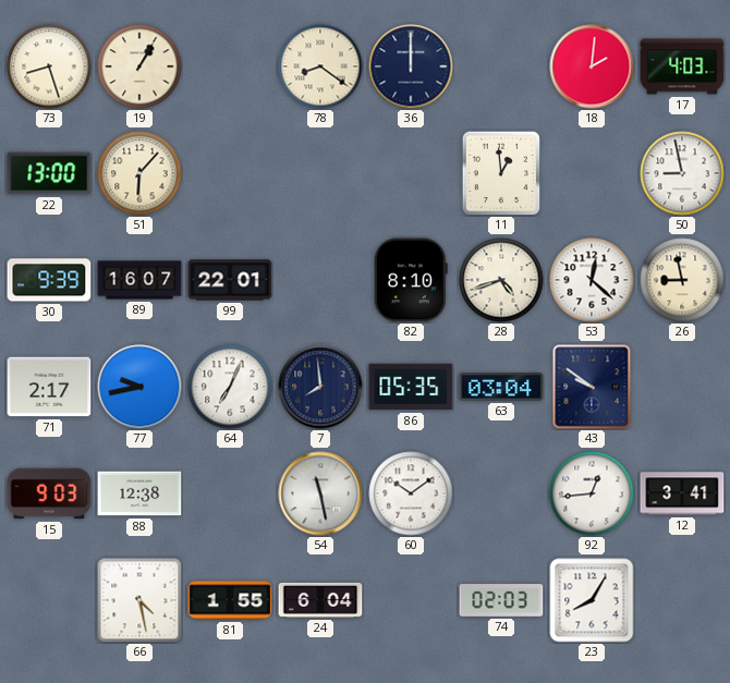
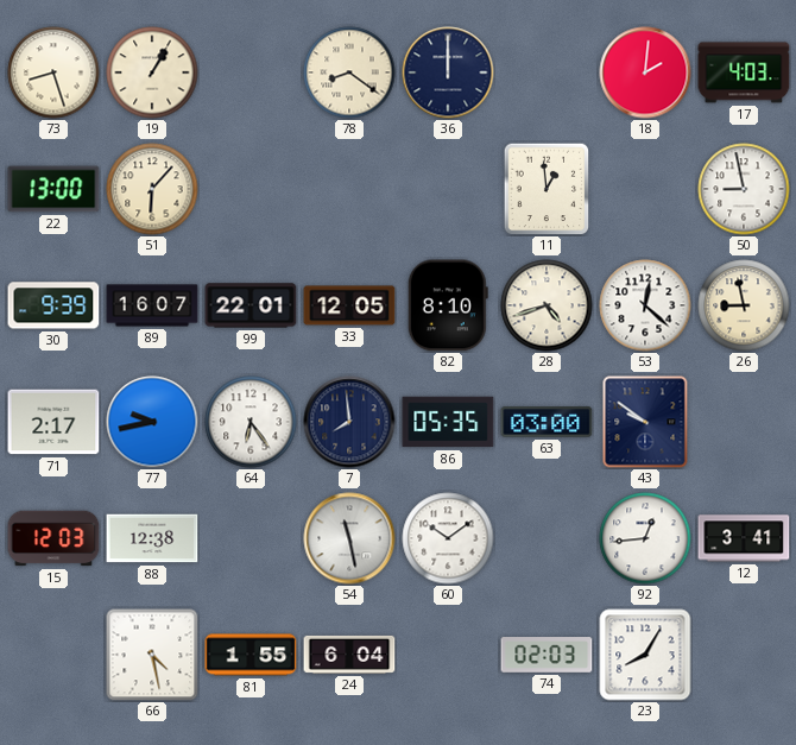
33: none -> 12:05
64: 7:04 -> 6:24
63: 03:04 -> 03:00
15: 9:03 -> 12:03
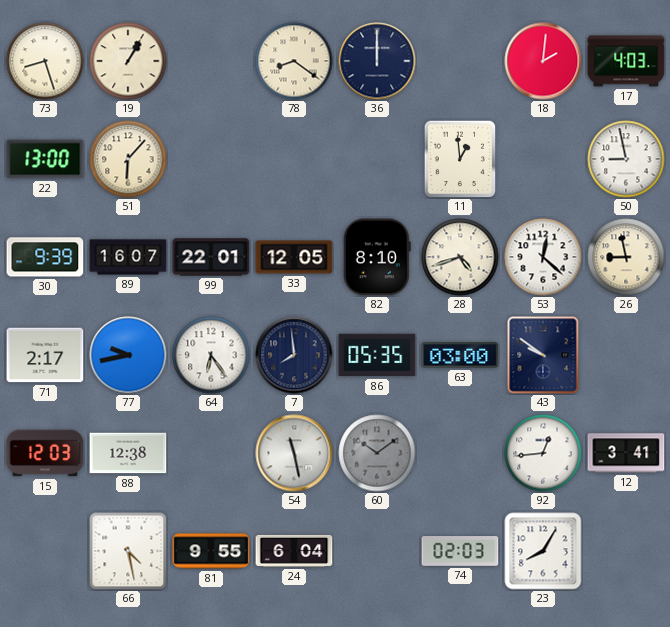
60 dial: white -> grey
81: 1:55 -> 9:55
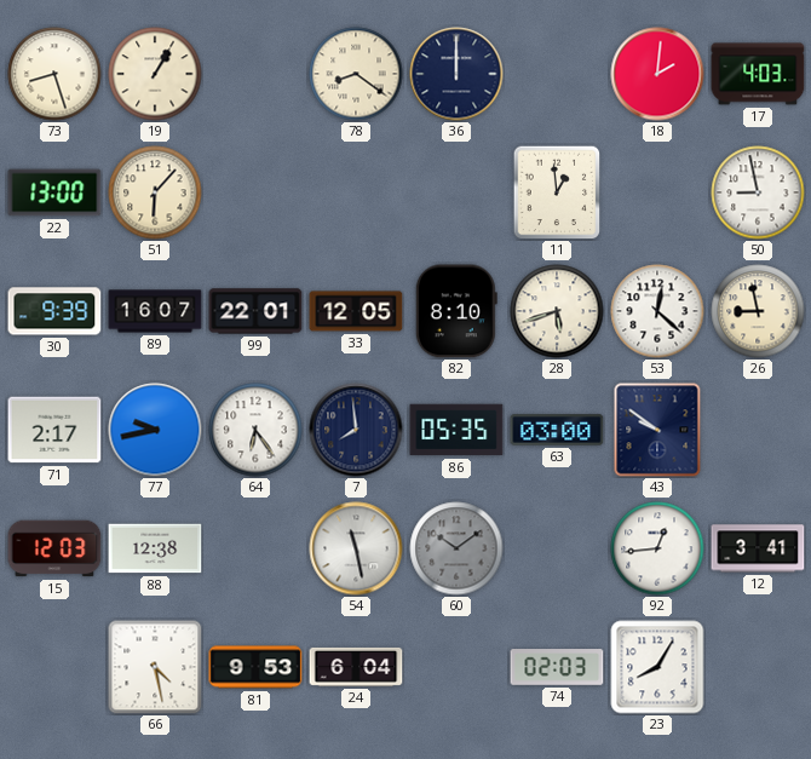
28: 4:42 -> 5:42
81: 9:55 -> 9:53
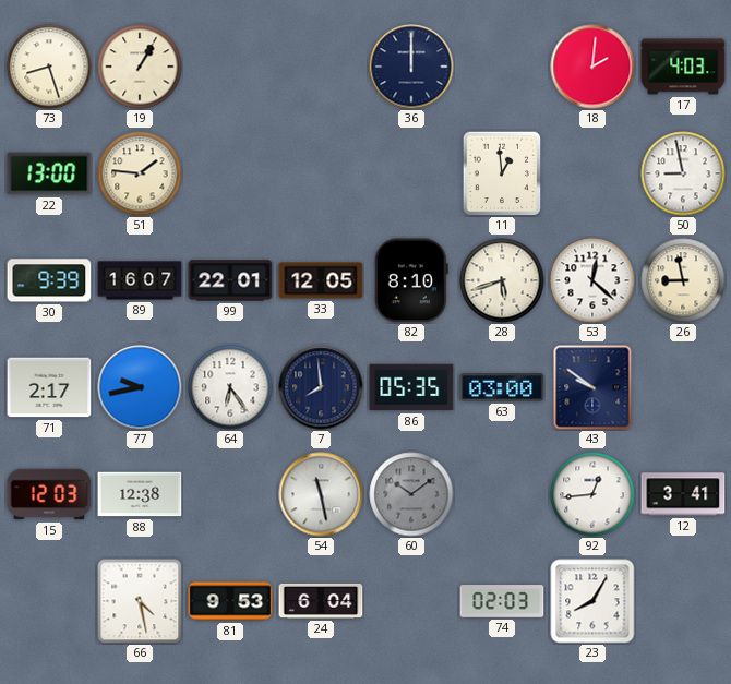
78: 8:21 -> none
51: 6:07 -> 1:46
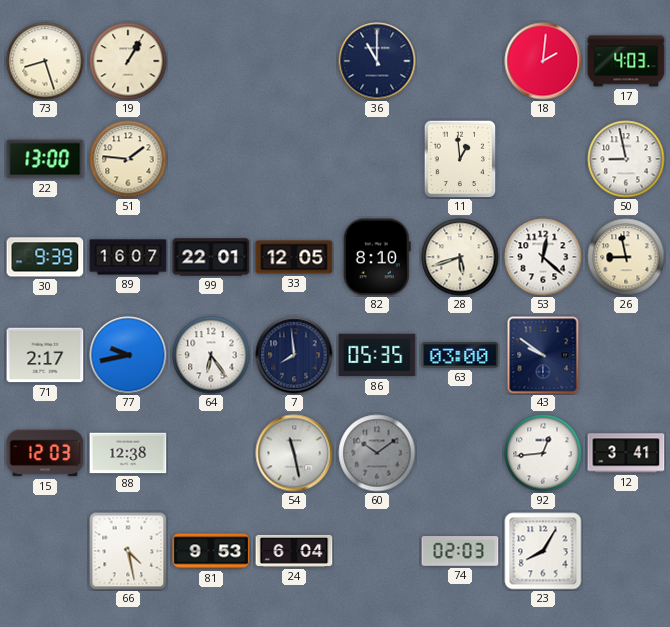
36: 12:00 -> 11:00
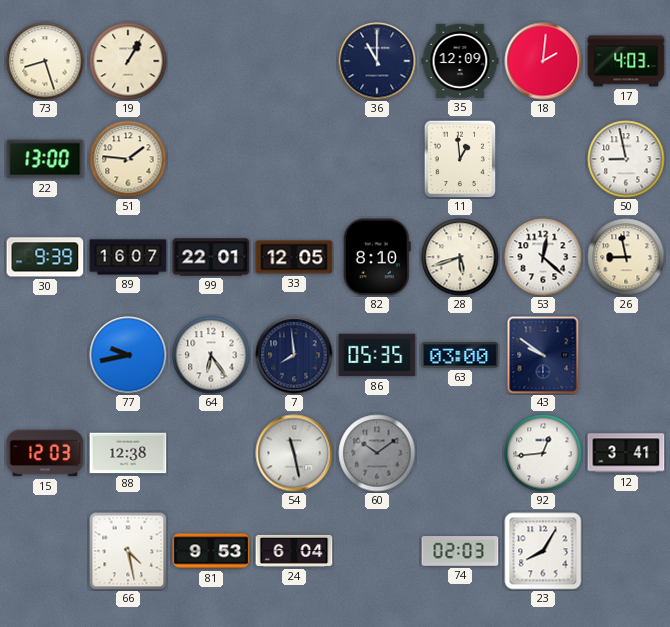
35: none -> 12:09
71: 2:17 -> none
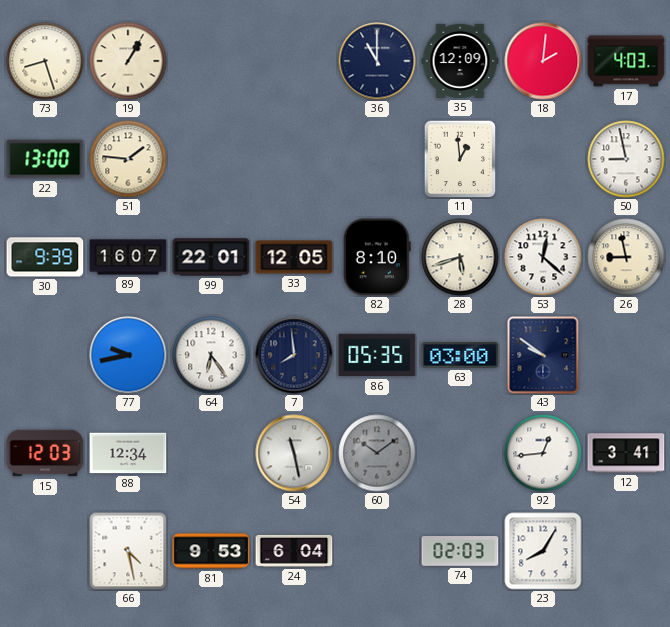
88: 12:38 -> 12:34
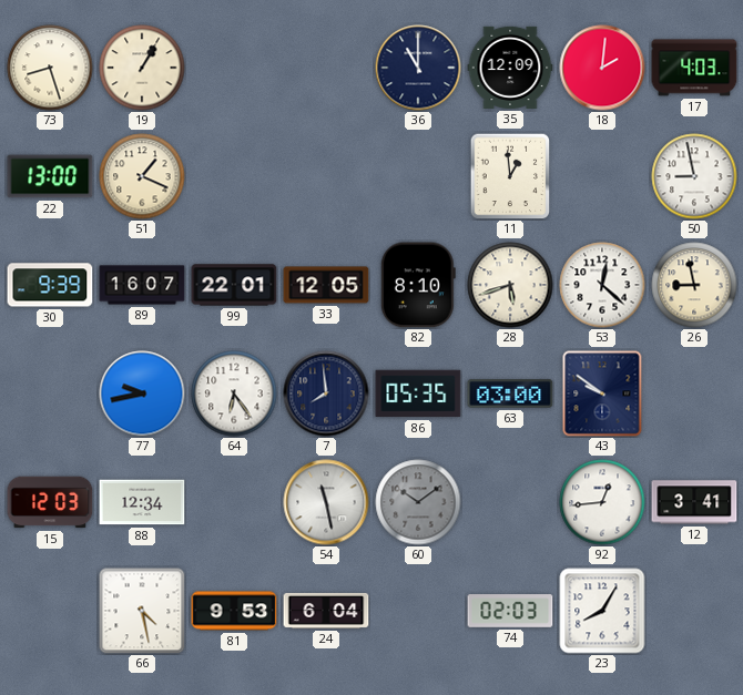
51: 1:46 -> 1:19
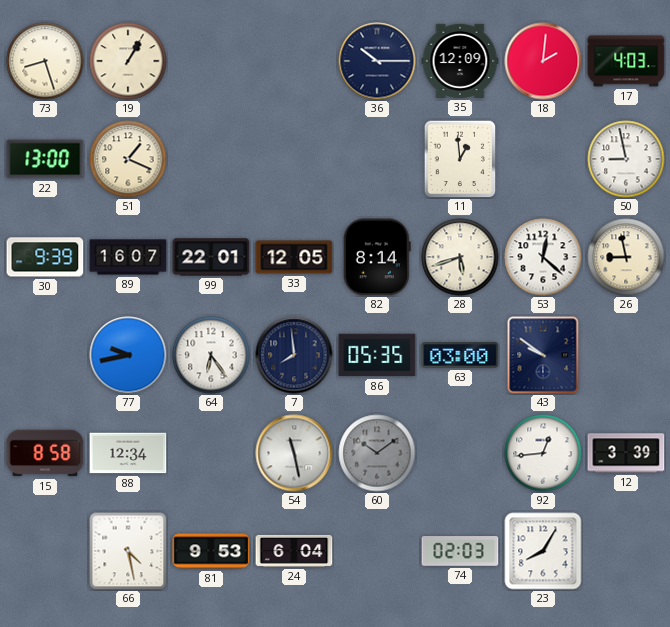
36: 11:00 -> 10:15
82: 8:10 -> 8:14
15: 12:03 -> 8:58
12: 3:41 -> 3:39
